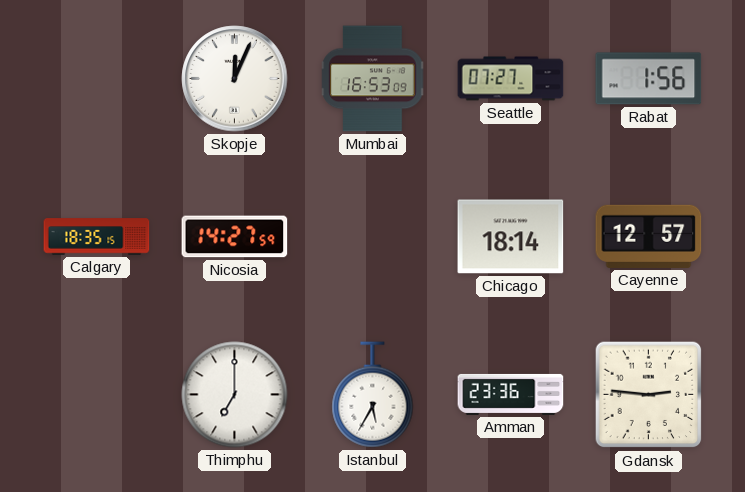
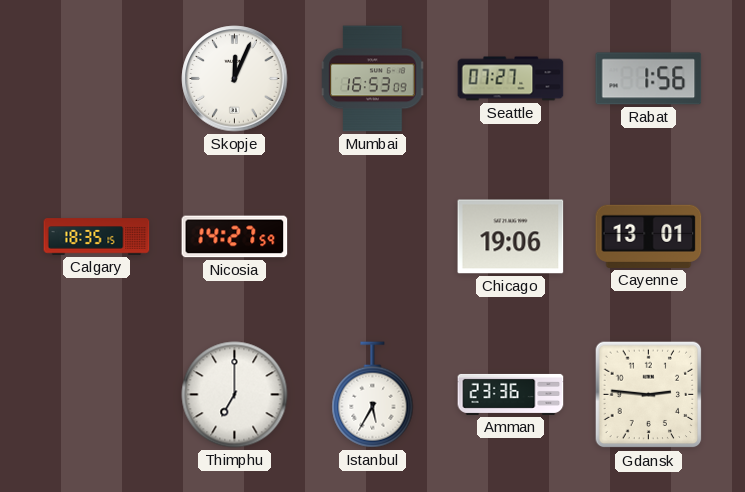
Chicago: 18:14 -> 19:06
Cayenne: 12:57 -> 13:01
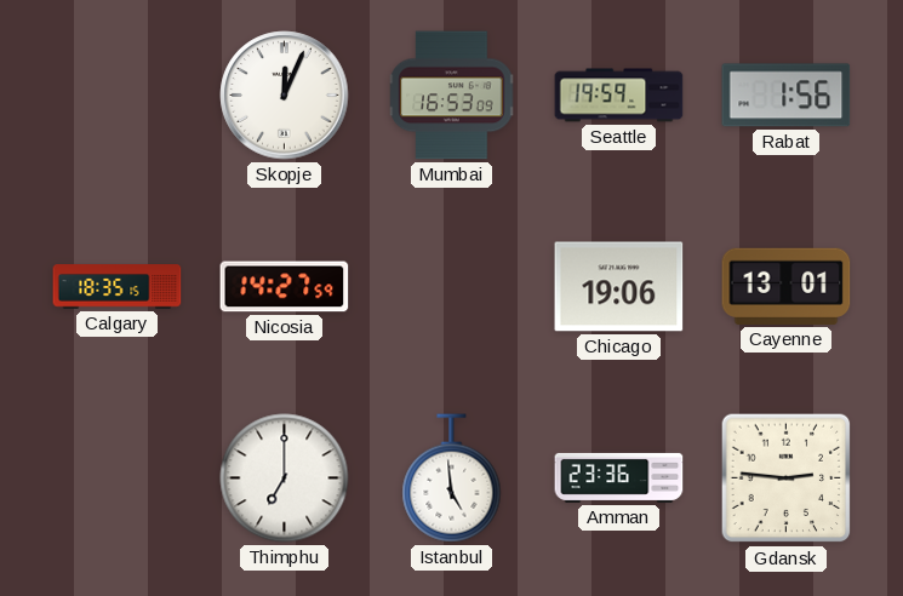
Seattle: 07:27 -> 19:59
Istanbul: 5:35 -> 4:59
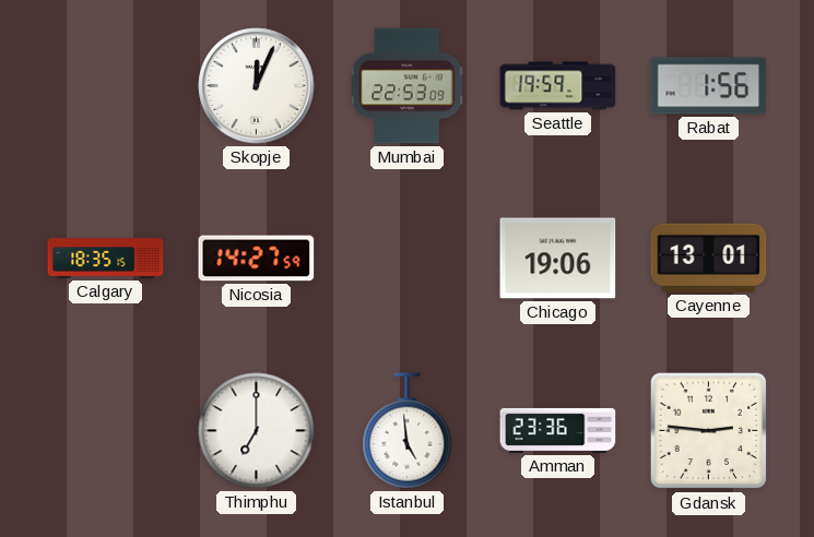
Mumbai: 16:53 -> 22:53
